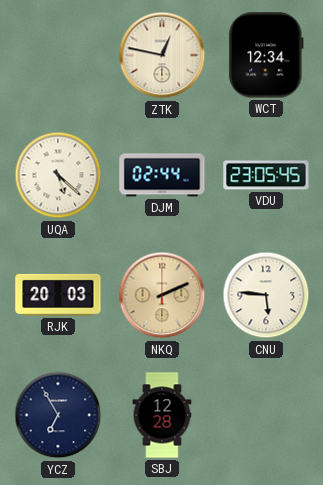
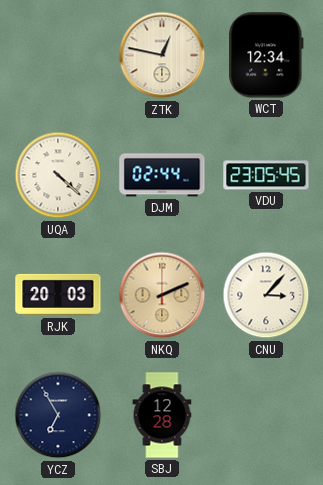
UQA: 5:22 -> 4:22
CNU: 5:46 -> 3:07
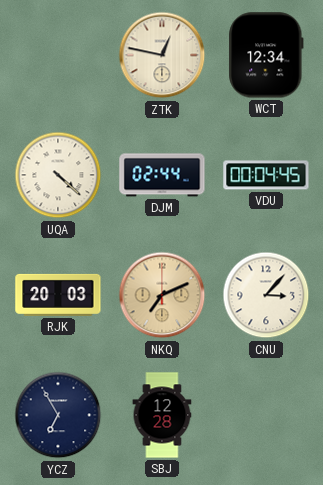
VDU: 23:05 -> 00:04
NKQ: 2:11 -> 7:11
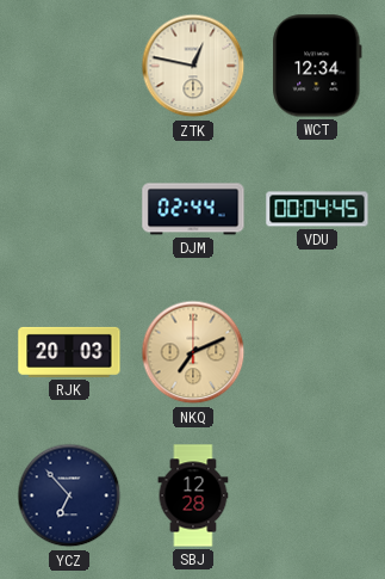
UQA: 4:22 -> none
CNU: 3:07 -> none
YCZ: 6:55 -> 6:53
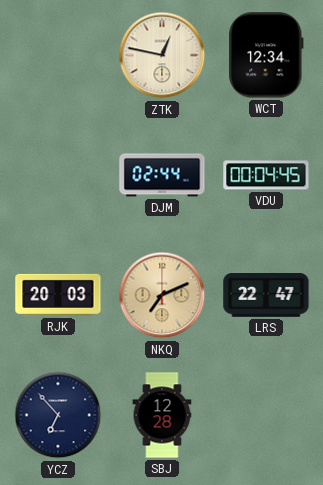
LRS: none -> 22:47
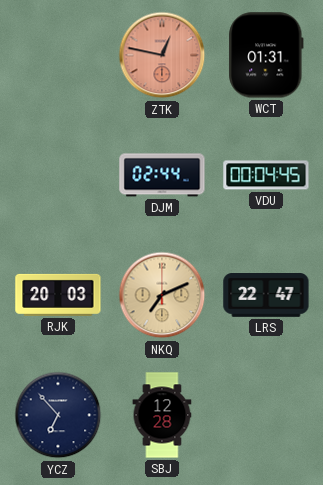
ZTK dial: cream -> salmon
WCT: 12:34 -> 01:31
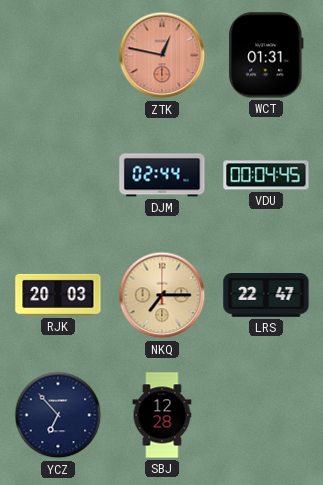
NKQ: 7:11 -> 7:15
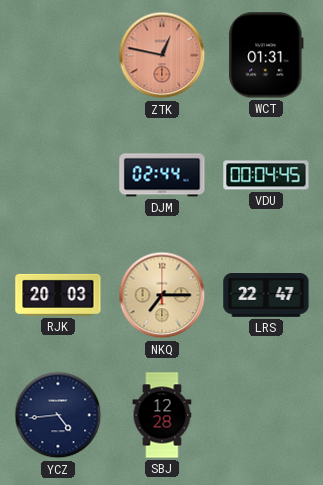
YCZ: 6:53 -> 4:44
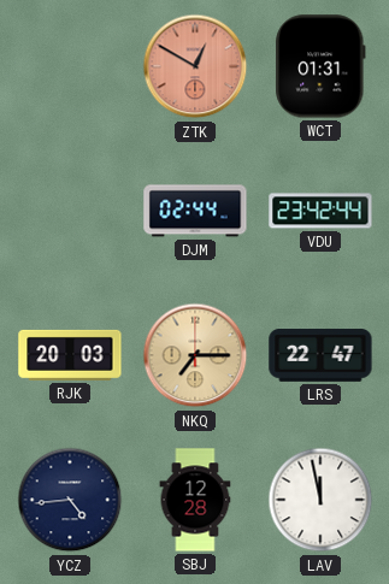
ZTK: 12:47 -> 12:50
VDU: 00:04 -> 23:42
LAV: none -> 11:58
